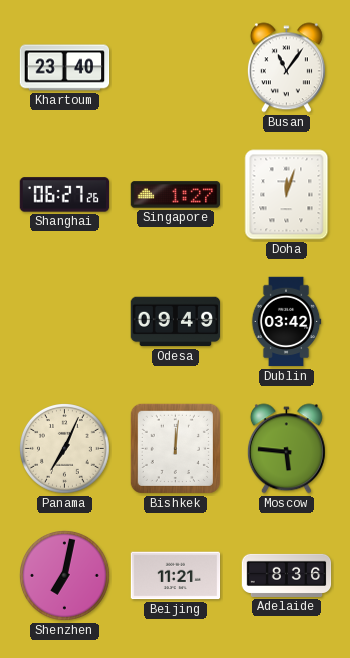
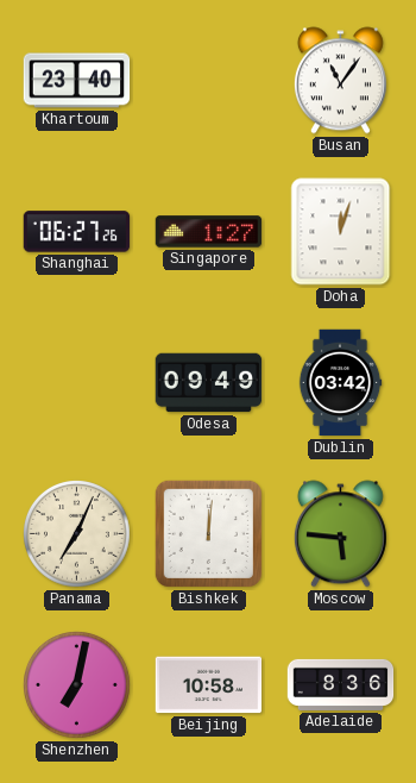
Beijing: 11:21 -> 10:58
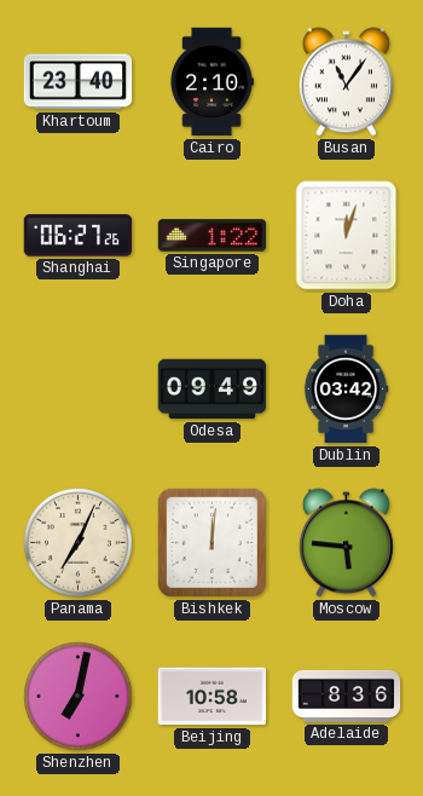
Cairo: none -> 2:10
Singapore: 1:27 -> 1:22
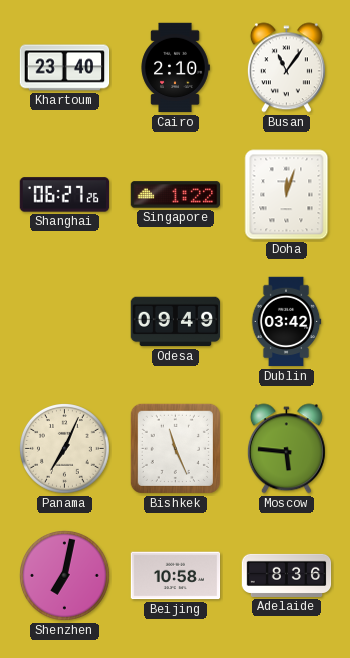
Bishkek: 12:01 -> 11:26
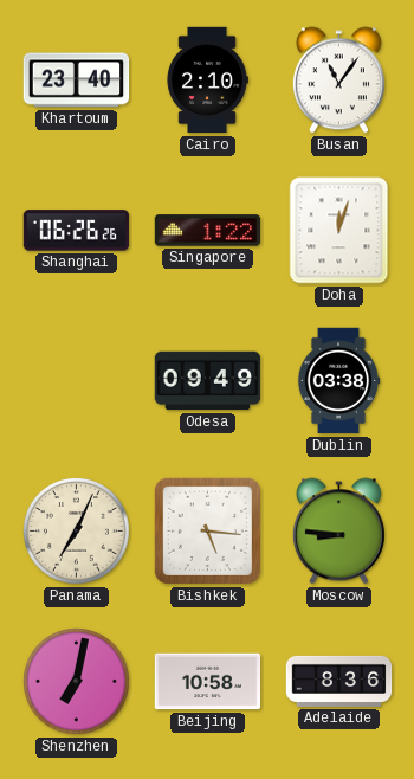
Shanghai: 06:27 -> 06:26
Dublin: 03:42 -> 03:38
Bishkek: 11:26 -> 5:16
Moscow: 5:46 -> 8:46
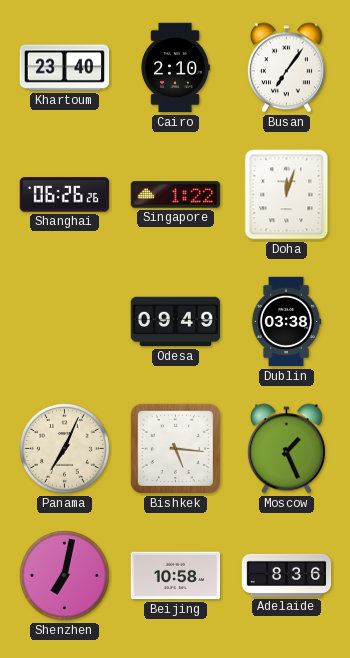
Busan: 11:06 -> 7:06
Moscow: 8:46 -> 1:26
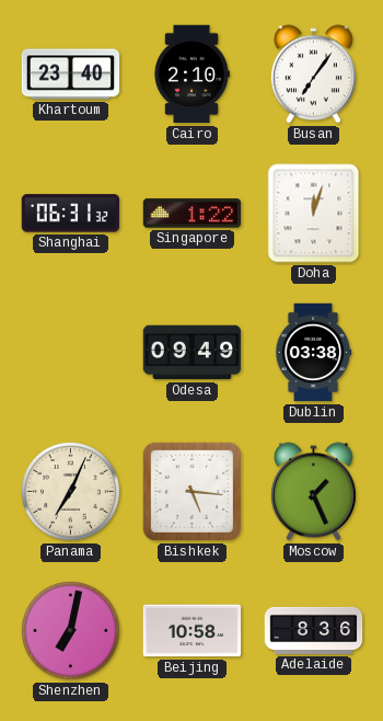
Shanghai: 06:26 -> 06:31
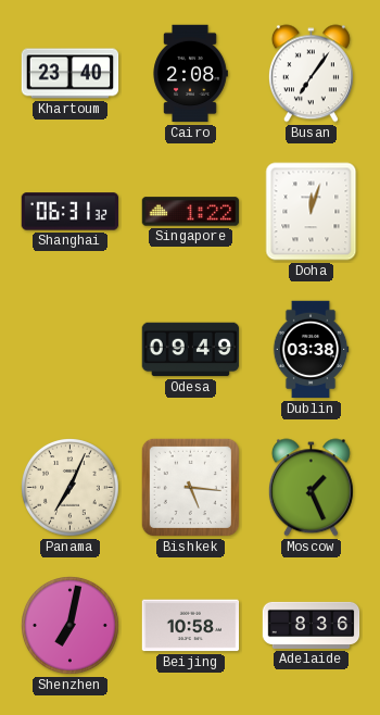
Cairo: 2:10 -> 2:08
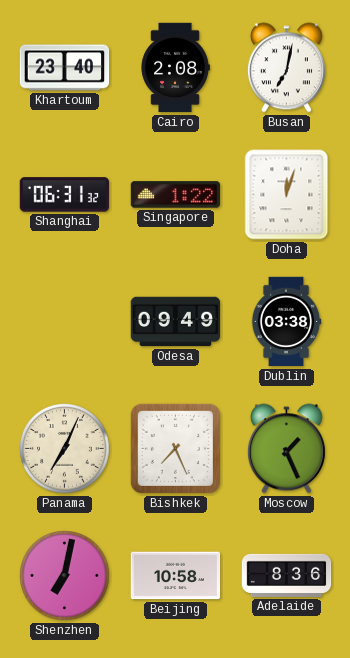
Busan: 7:06 -> 7:02
Bishkek: 5:16 -> 7:26
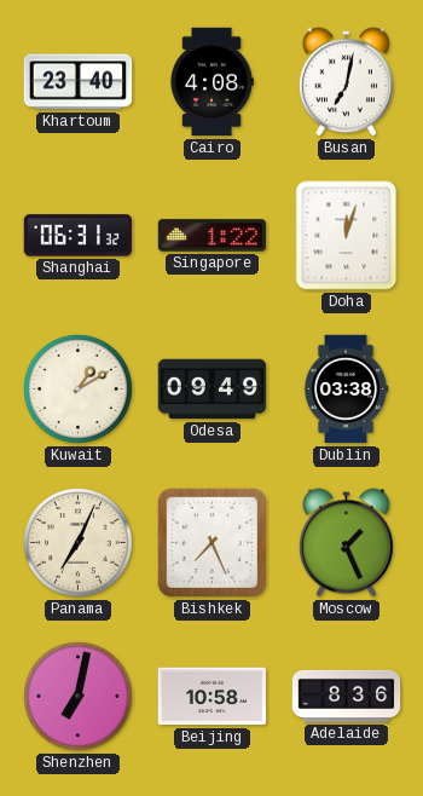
Cairo: 2:08 -> 4:08
Kuwait: none -> 1:10
